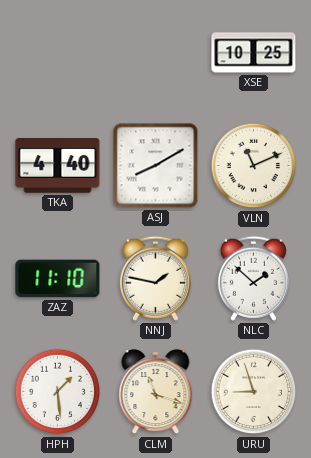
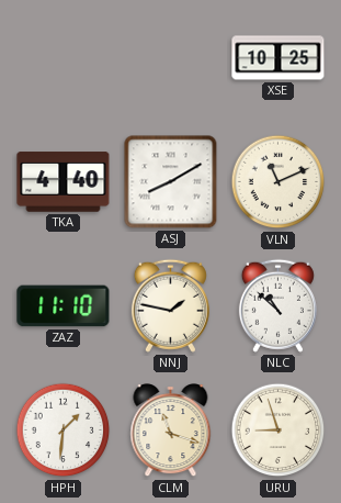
NLC: 1:52 -> 10:52
HPH: 1:29 -> 1:31
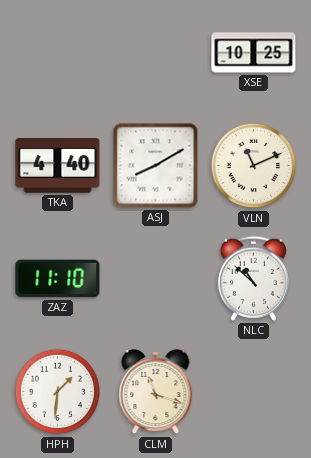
NNJ: 1:47 -> none
URU: 8:57 -> none
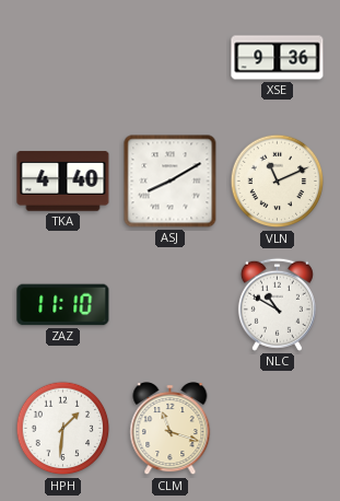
XSE: 10:25 -> 9:36
NLC: 10:52 -> 10:50
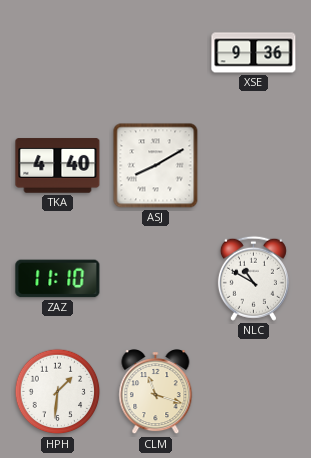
VLN: 11:11 -> none
